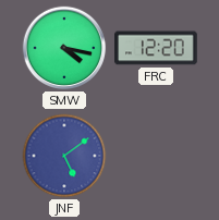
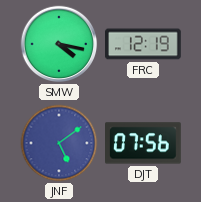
FRC: 12:20 -> 12:19
DJT: none -> 07:56
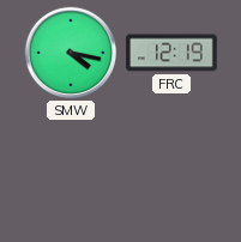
JNF: 5:09 -> none
DJT: 07:56 -> none
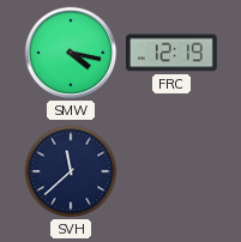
SVH: none -> 11:38
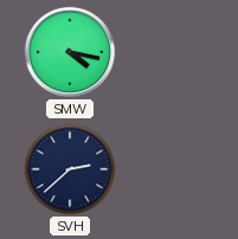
FRC: 12:19 -> none
SVH: 11:38 -> 2:38
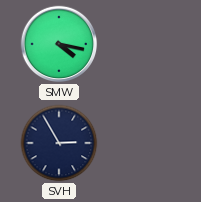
SVH: 2:38 -> 2:55
